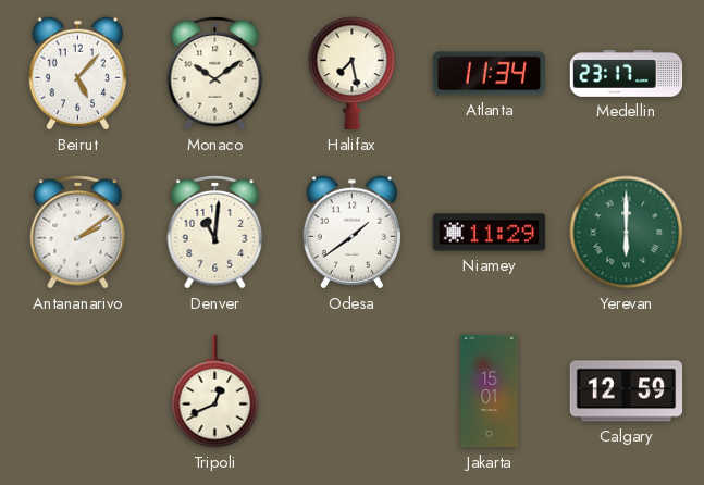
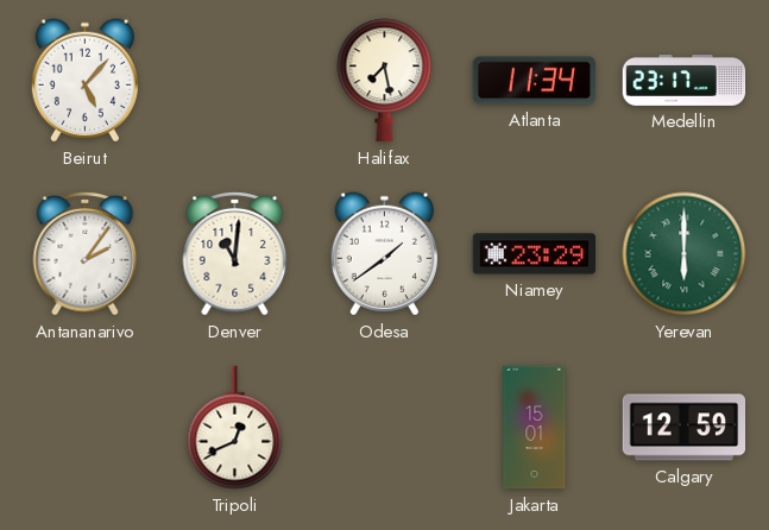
Monaco: 10:09 -> none
Antananarivo: 2:09 -> 2:06
Niamey: 11:29 -> 23:29
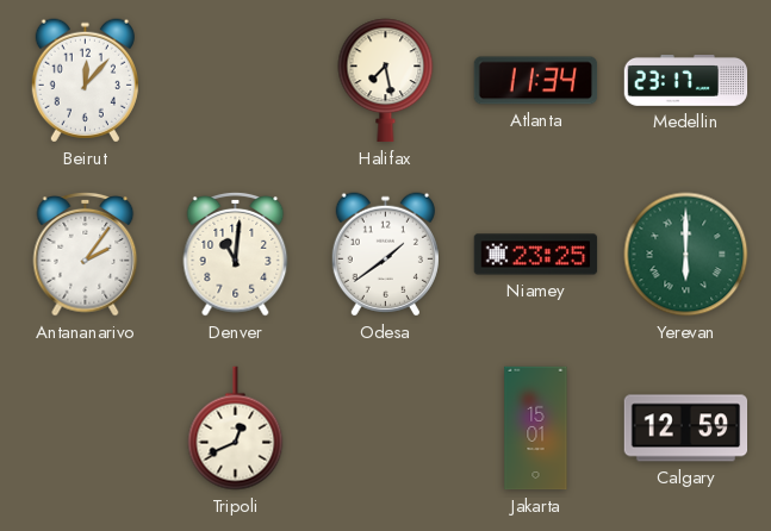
Beirut: 5:07 -> 12:07
Niamey: 23:29 -> 23:25
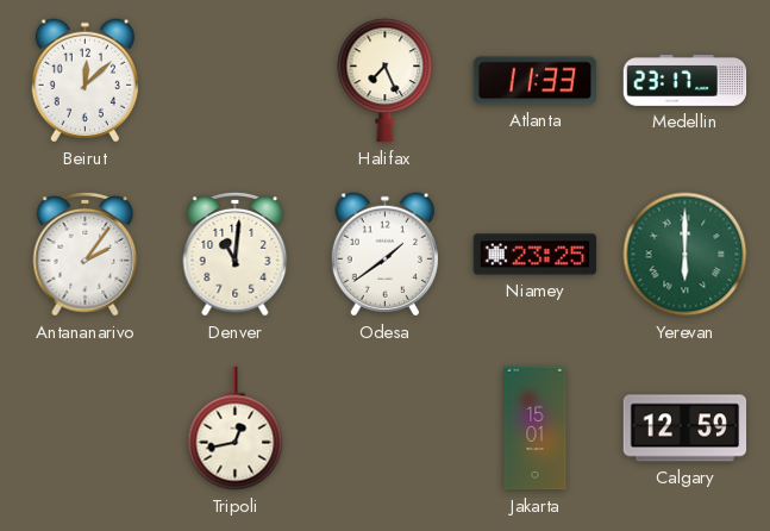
Beirut: 12:07 -> 12:08
Halifax: 7:28 -> 7:26
Atlanta: 11:34 -> 11:33
Tripoli: 12:41 -> 12:43
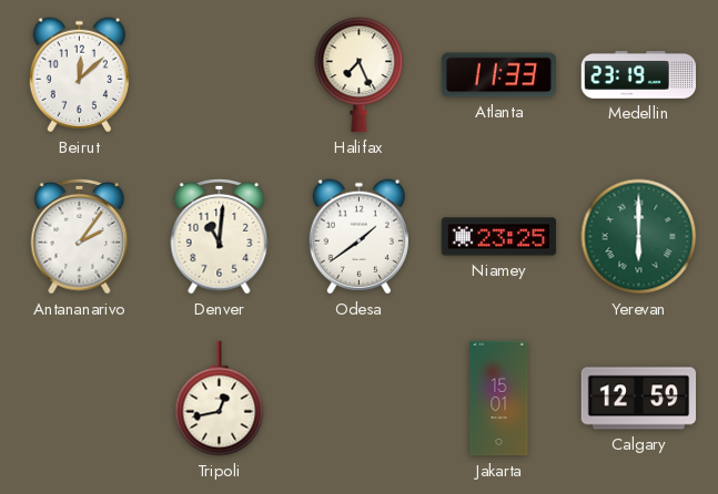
Medellin: 23:17 -> 23:19
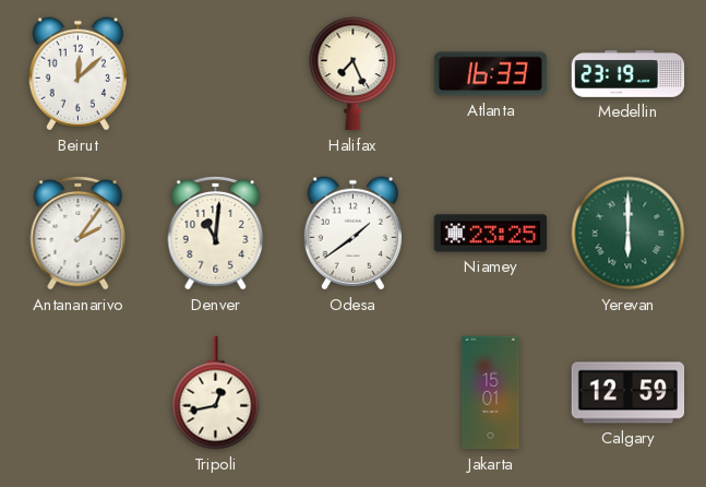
Atlanta: 11:33 -> 16:33
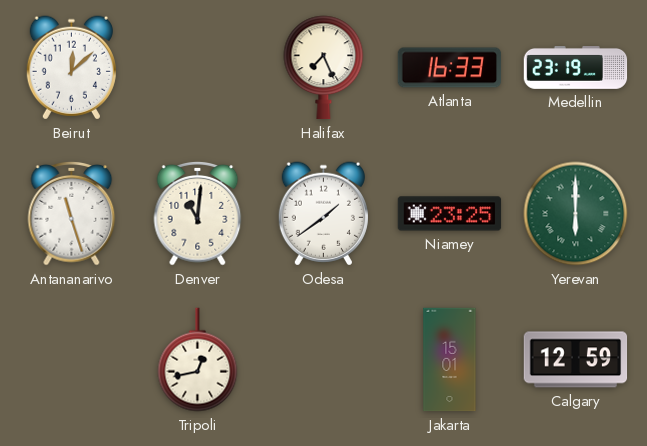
Antananarivo: 2:06 -> 11:27
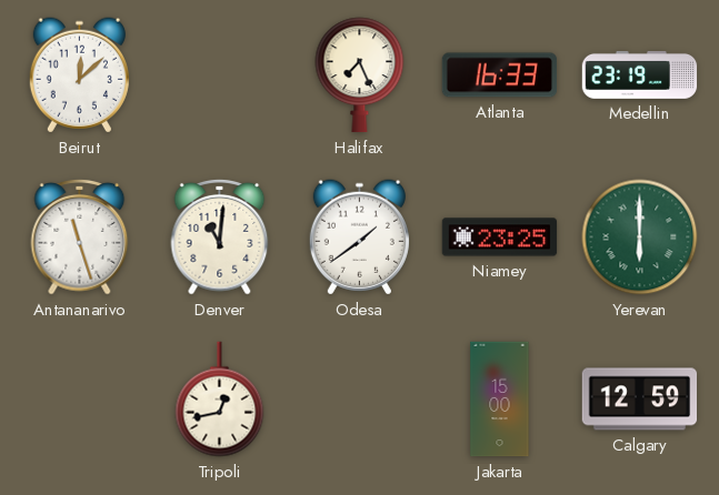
Jakarta: 15:01 -> 15:00
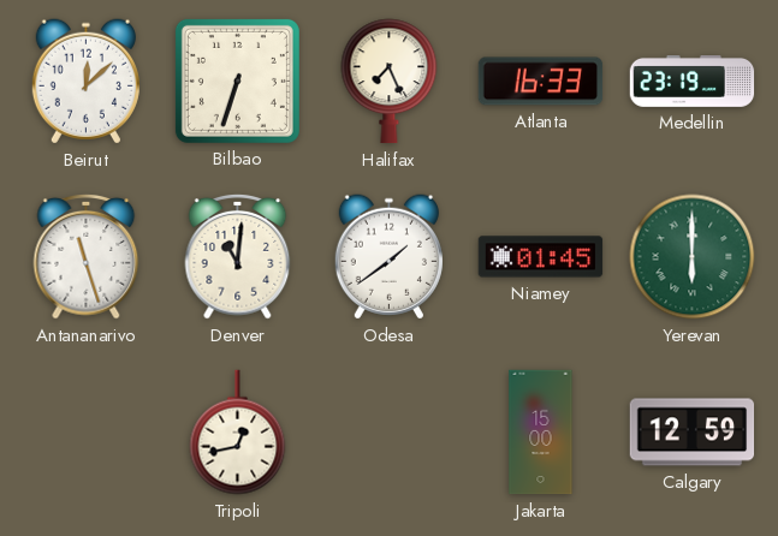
Bilbao: none -> 6:33
Niamey: 23:25 -> 01:45
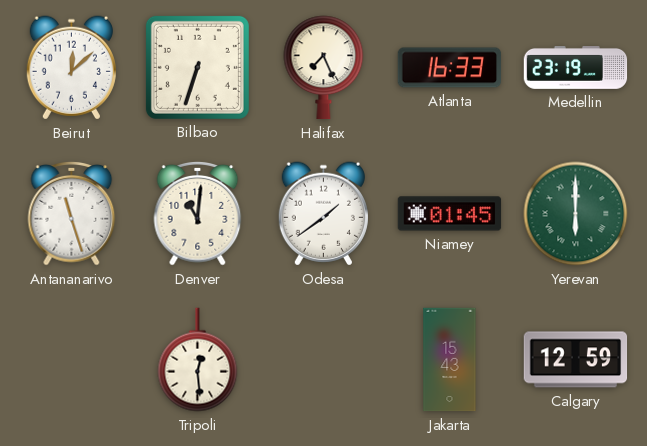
Tripoli: 12:43 -> 12:29
Jakarta: 15:00 -> 15:43
